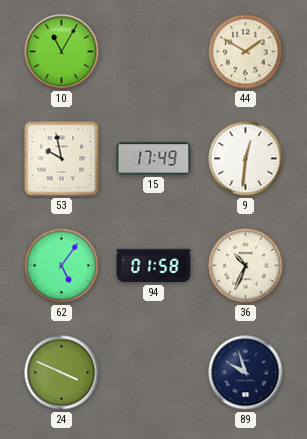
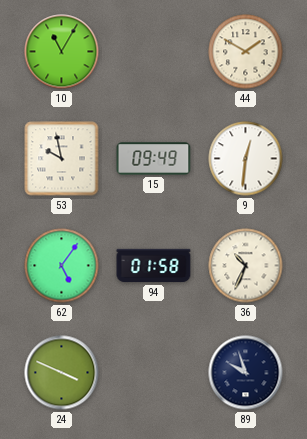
15: 17:49 -> 09:49
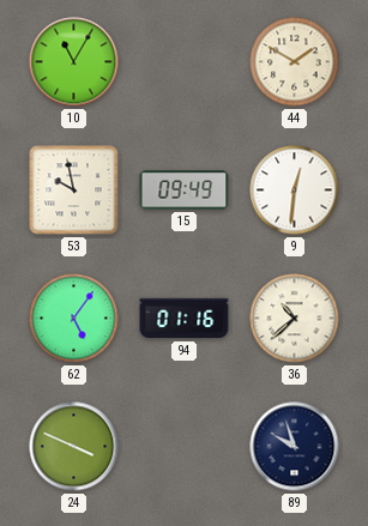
94: 01:58 -> 01:16
36: 10:34 -> 10:38
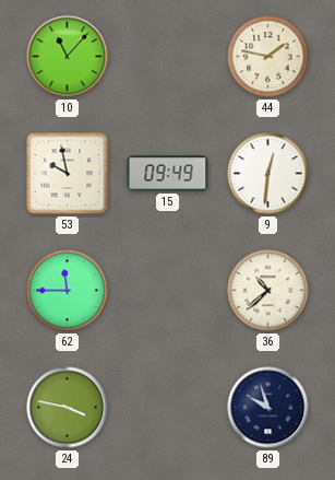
10: 11:05 -> 11:07
44: 1:50 -> 1:47
62: 5:06 -> 11:45
94: 01:16 -> none
24: 3:49 -> 3:47
